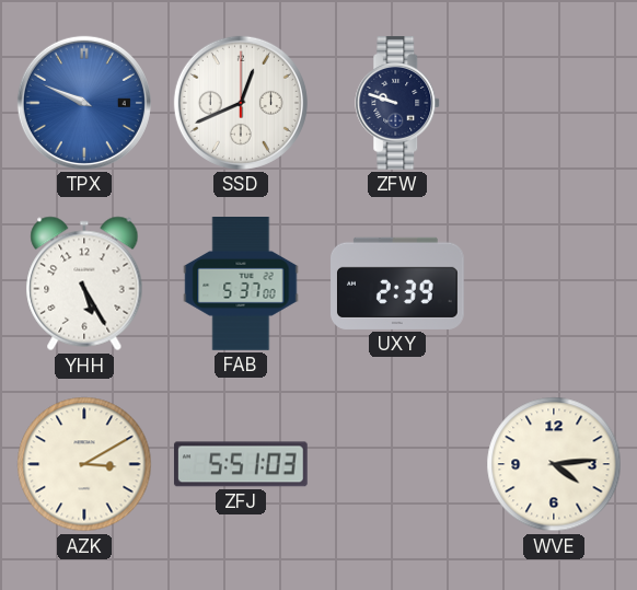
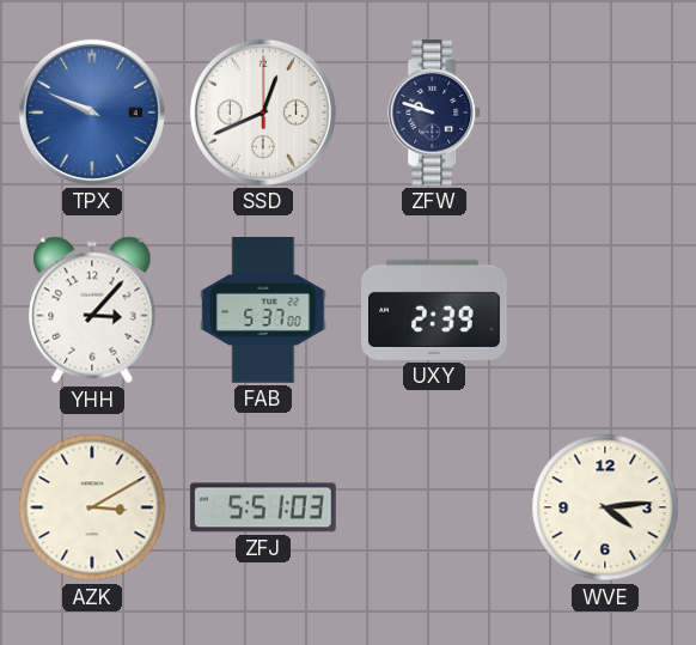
YHH: 5:25 -> 3:07
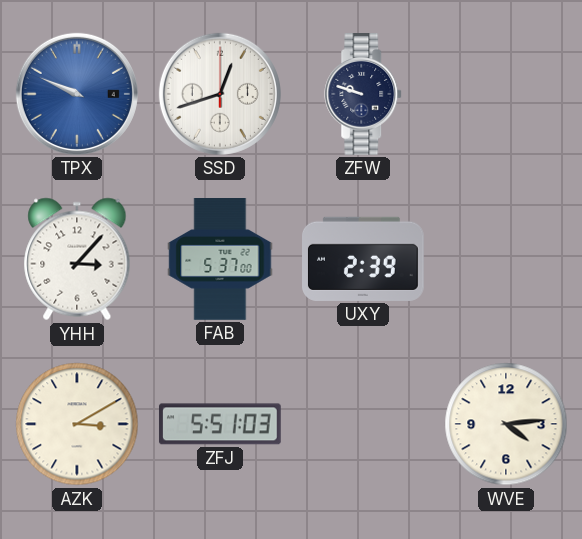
SSD: 12:41 -> 12:42
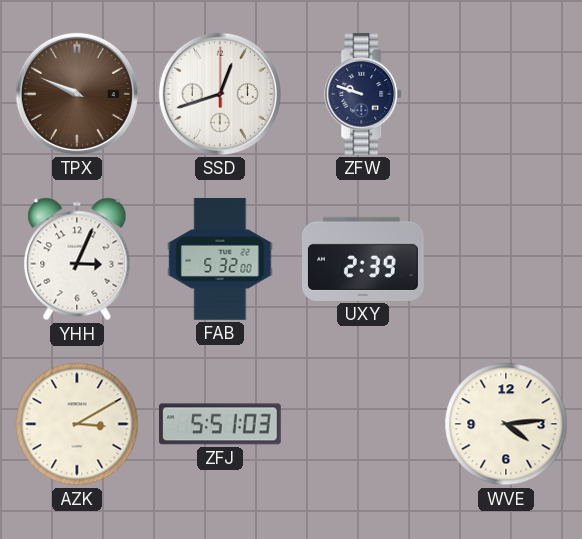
TPX dial: blue -> brown
YHH: 3:07 -> 3:04
FAB: 5:37 -> 5:32
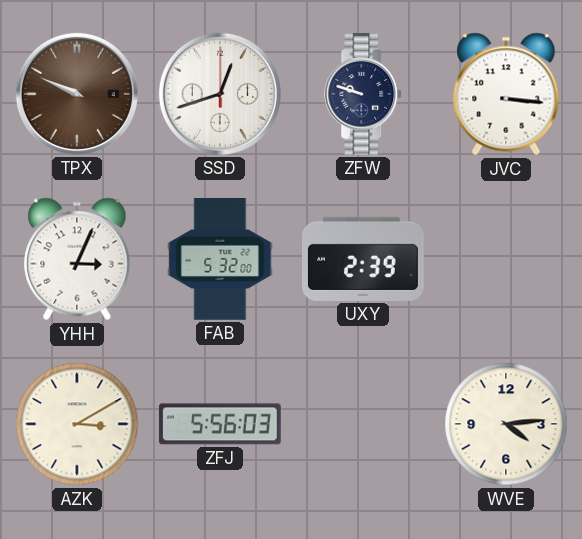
JVC: none -> 3:16
ZFJ: 5:51 -> 5:56
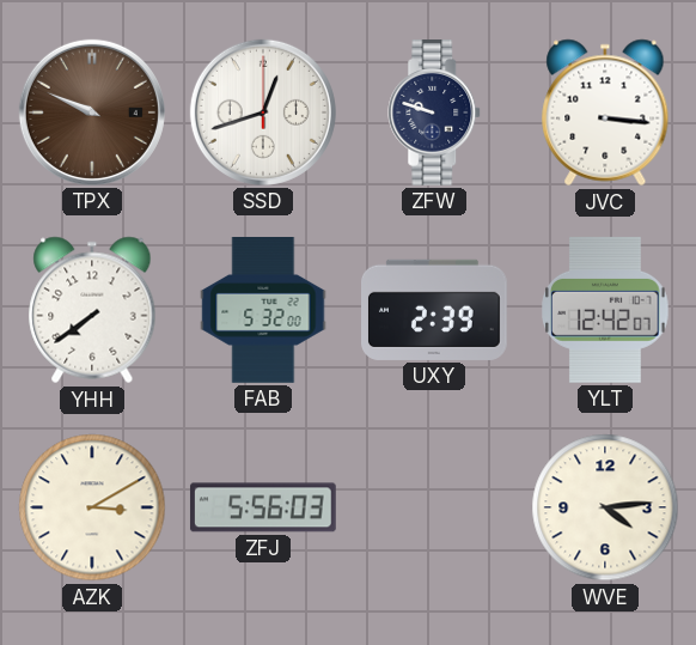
YHH: 3:04 -> 7:39
YLT: none -> 12:42
